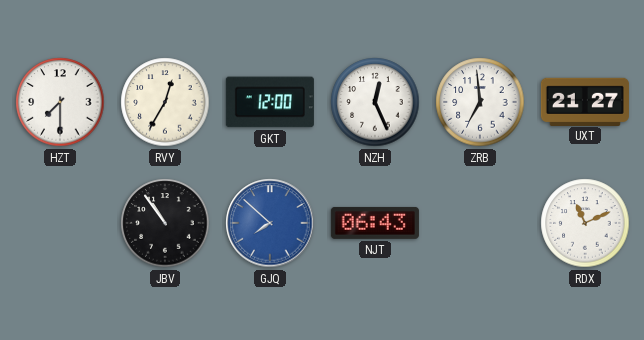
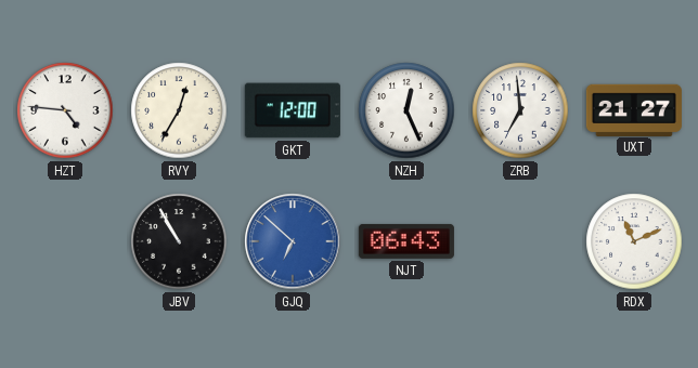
HZT: 7:30 -> 4:46
JBV: 10:54 -> 10:55
GJQ: 7:52 -> 6:52
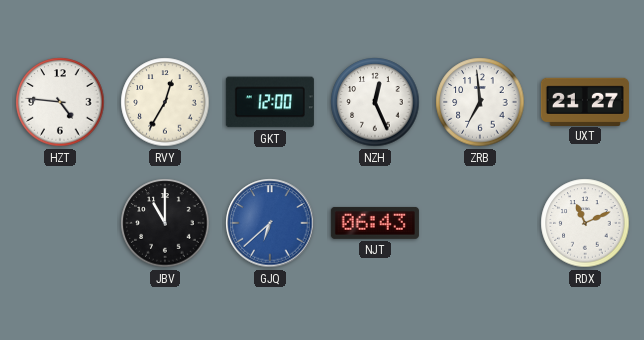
JBV: 10:55 -> 11:00
GJQ: 6:52 -> 6:38
